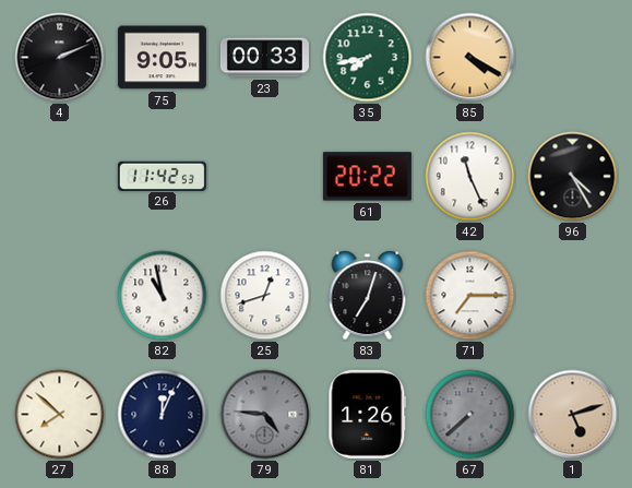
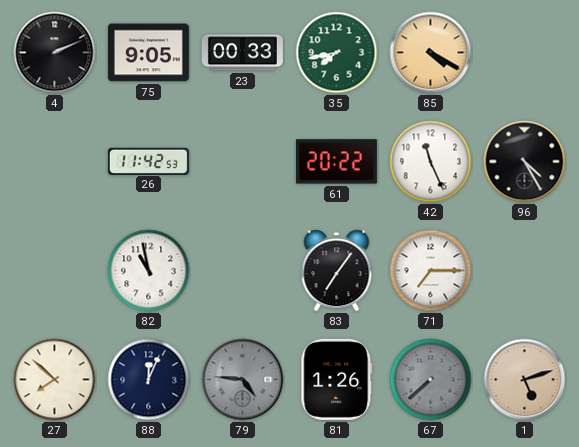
25: 12:42 -> none
83: 7:03 -> 7:06
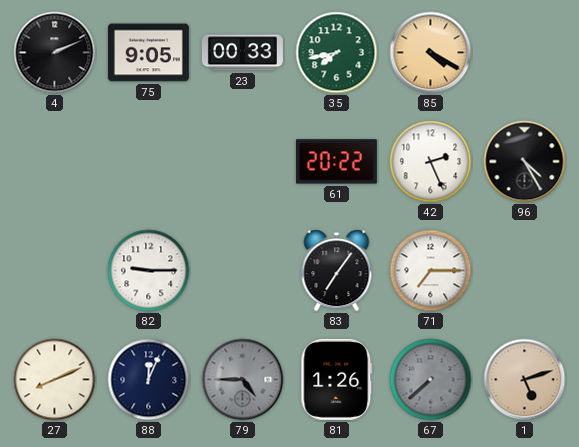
26: 11:42 -> none
42: 11:26 -> 2:26
82: 10:58 -> 9:15
27: 7:52 -> 8:11
79: 4:46 -> 4:45
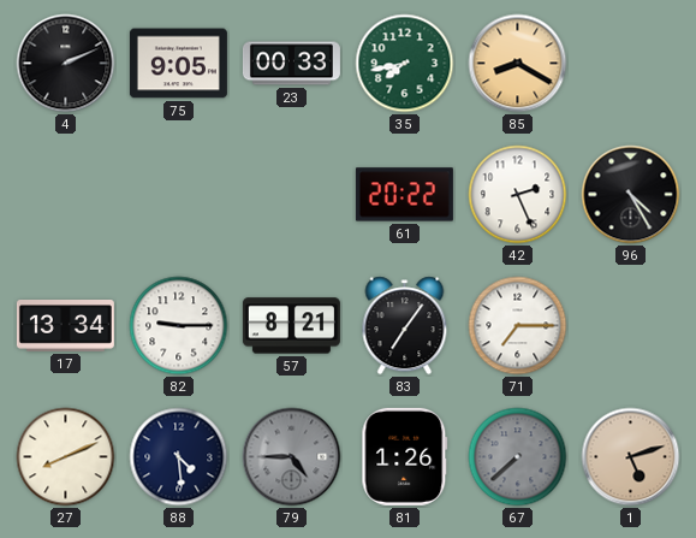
85: 4:20 -> 8:20
17: none -> 13:34
57: none -> 8:21
88: 12:04 -> 4:29
